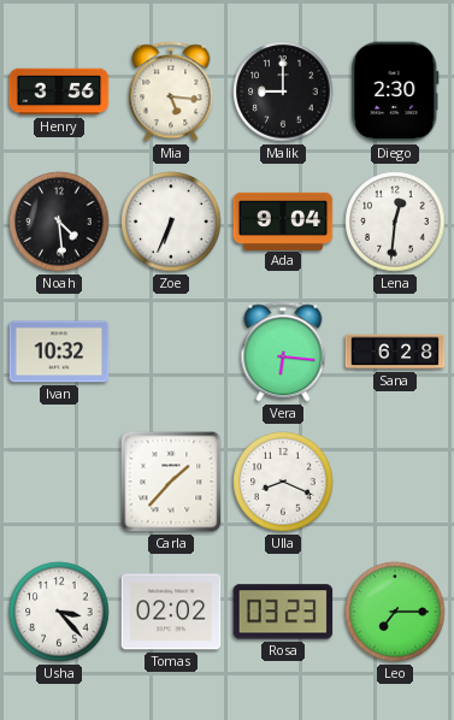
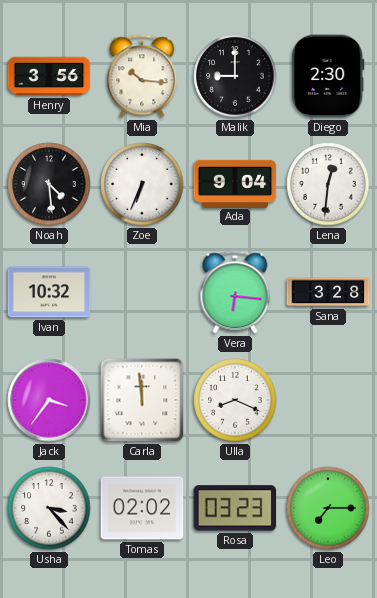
Mia: 5:16 -> 10:16
Sana: 6:28 -> 3:28
Jack: none -> 3:36
Carla: 1:37 -> 11:59
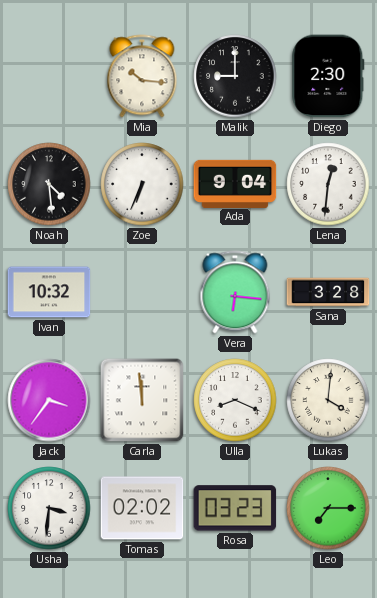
Henry: 3:56 -> none
Lukas: none -> 4:01
Usha: 3:23 -> 3:31
